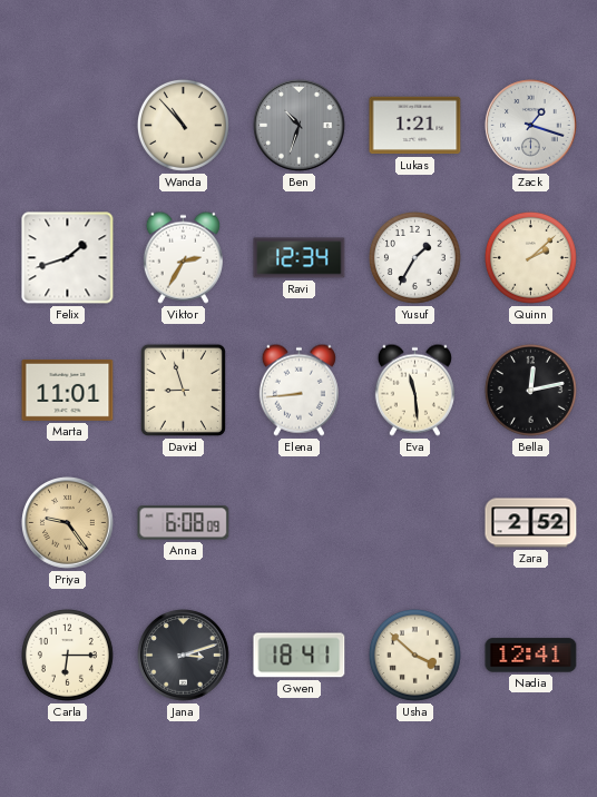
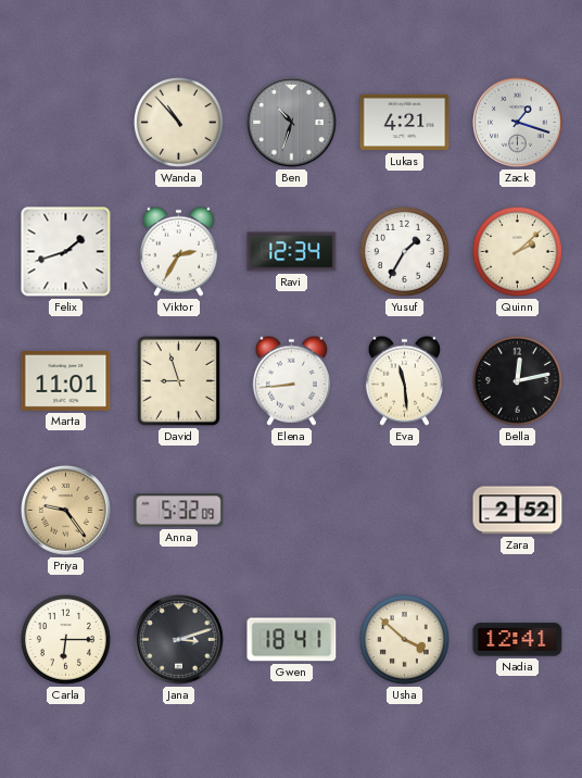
Lukas: 1:21 -> 4:21
Anna: 6:08 -> 5:32
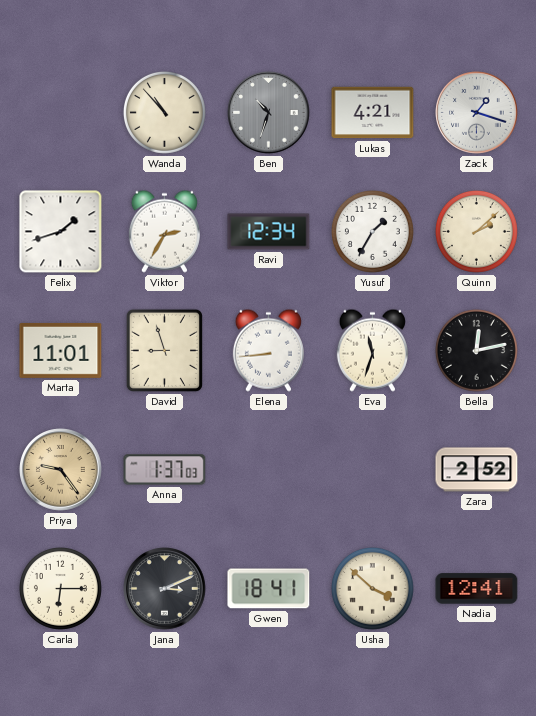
Eva: 11:29 -> 11:33
Anna: 5:32 -> 1:37
Jana: 3:12 -> 3:11
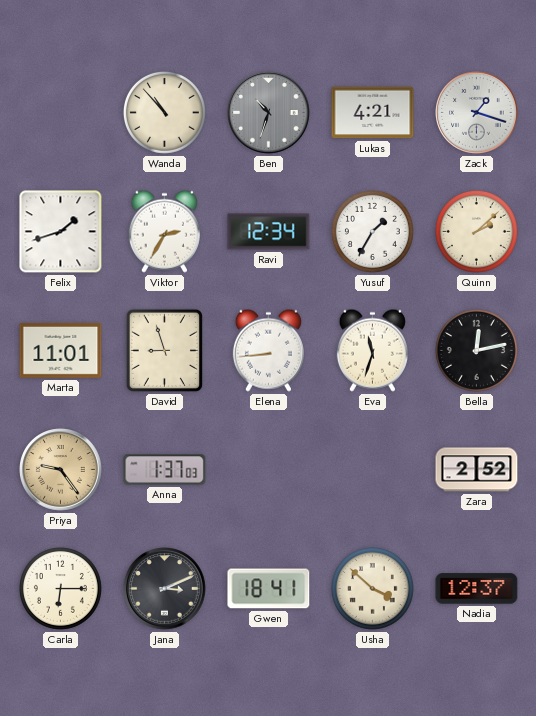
Nadia: 12:41 -> 12:37
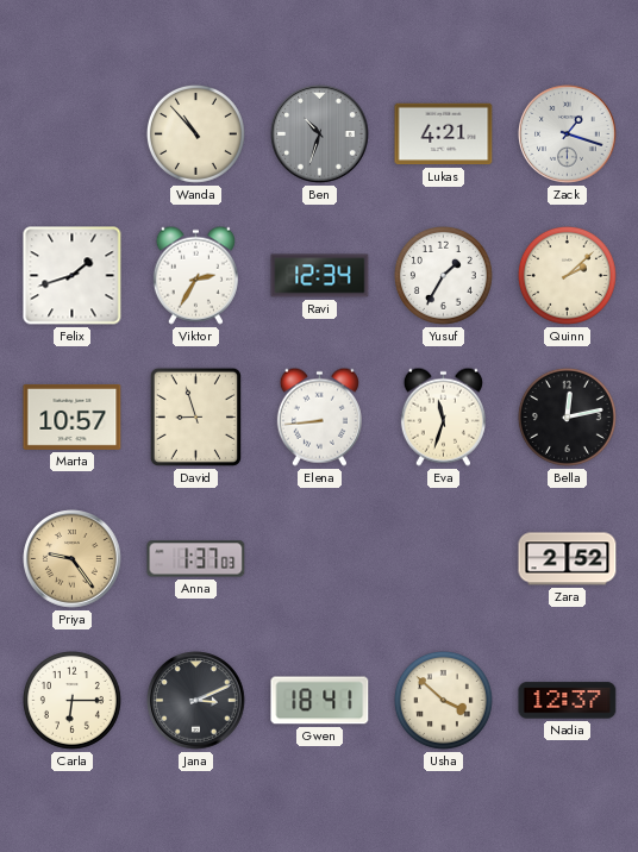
Marta: 11:01 -> 10:57
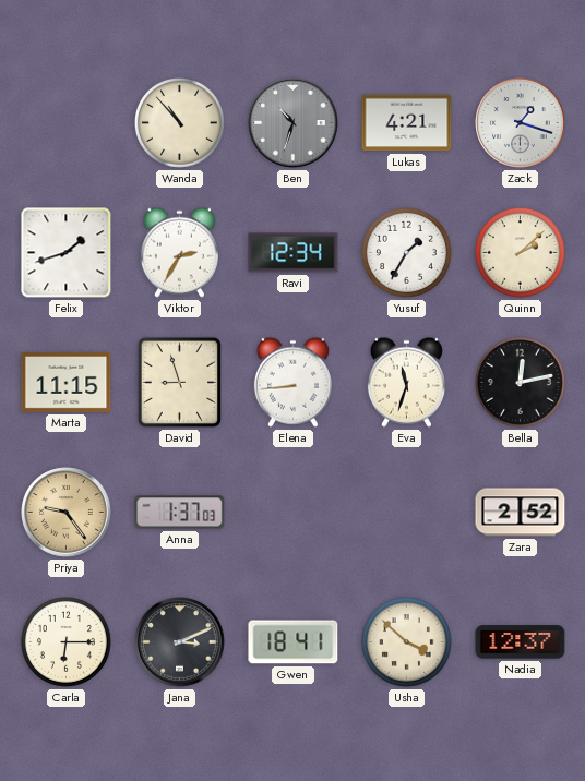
Marta: 10:57 -> 11:15
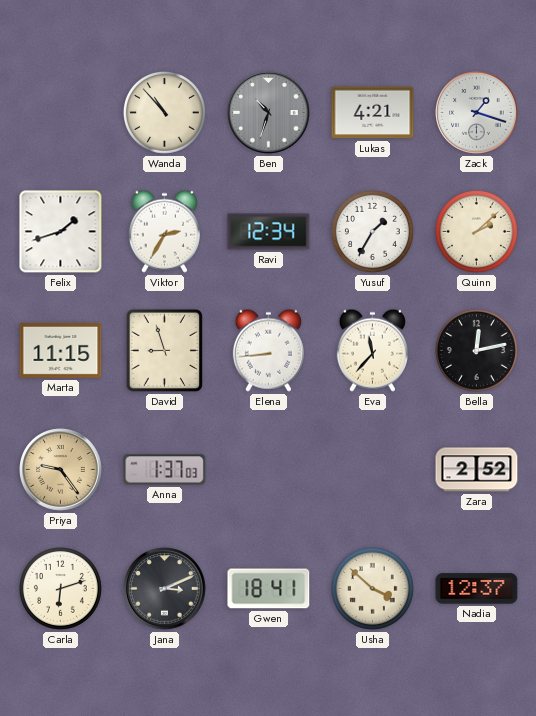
Eva: 11:33 -> 11:37
Carla: 6:15 -> 6:12
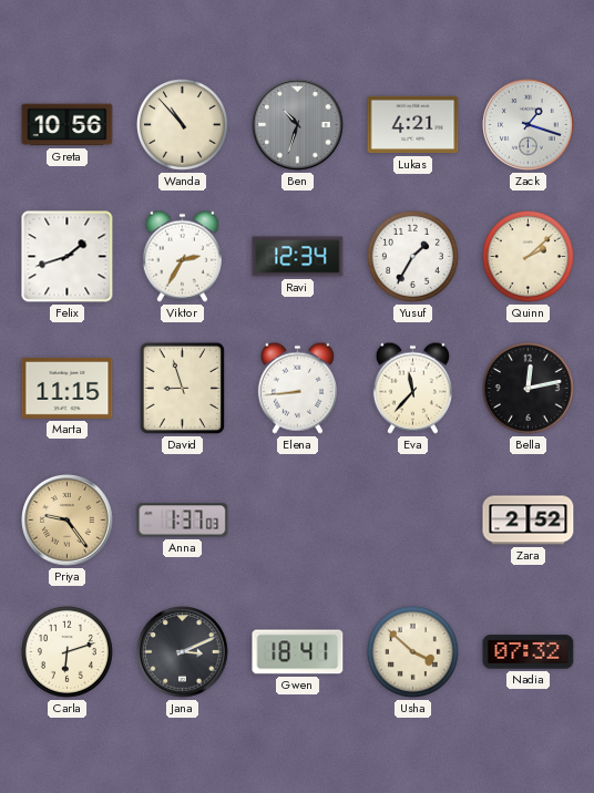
Greta: none -> 10:56
Nadia: 12:37 -> 07:32
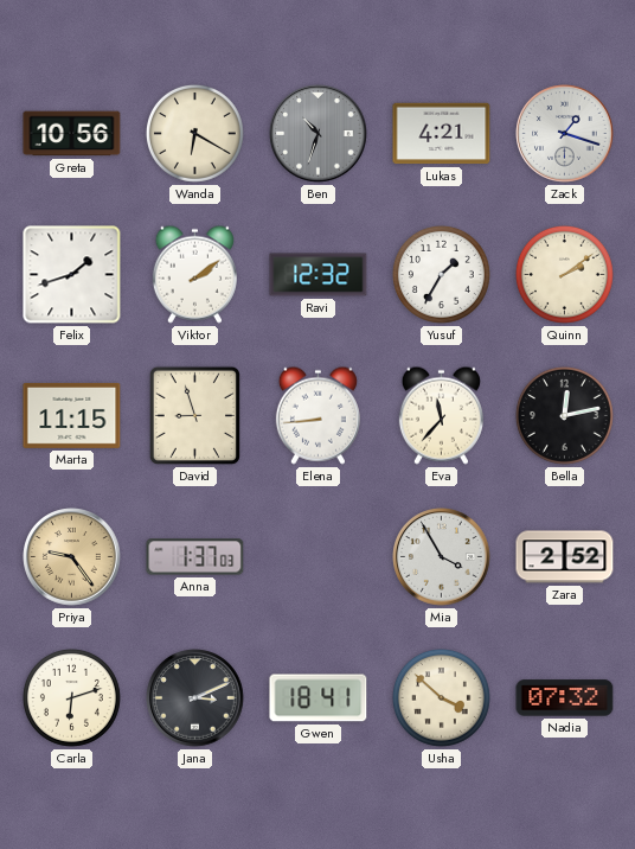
Wanda: 10:53 -> 6:20
Viktor: 2:35 -> 2:09
Ravi: 12:34 -> 12:32
Quinn: 2:08 -> 2:09
Mia: none -> 3:55
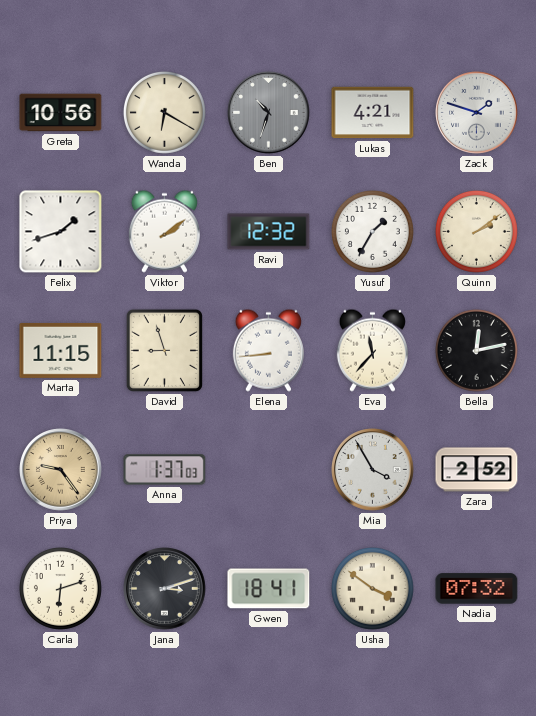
Zack: 1:18 -> 1:48
Jana: 3:11 -> 3:12
Usha: 3:52 -> 3:51
